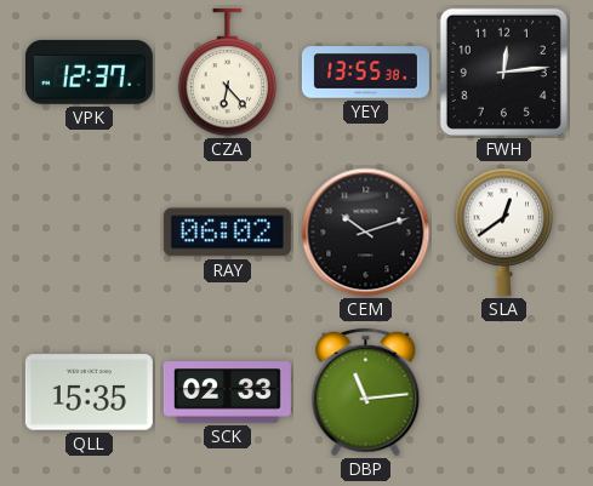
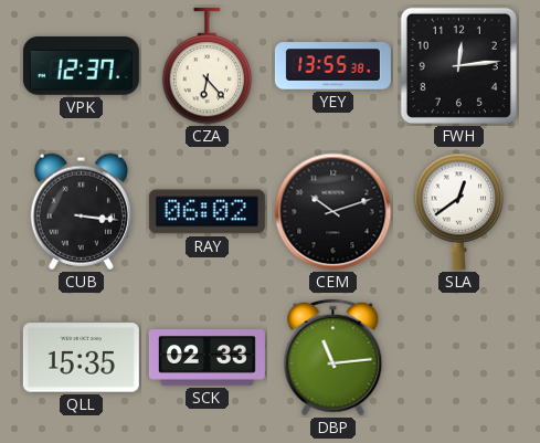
CUB: none -> 3:16
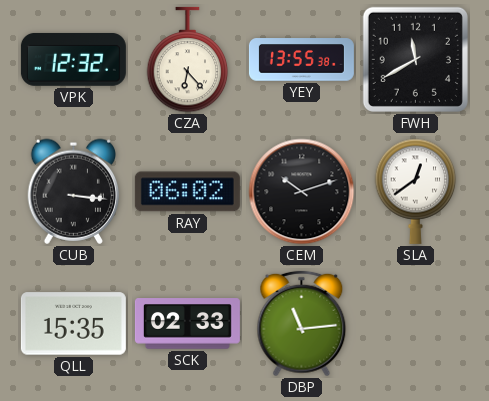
VPK: 12:37 -> 12:32
FWH: 12:14 -> 11:40
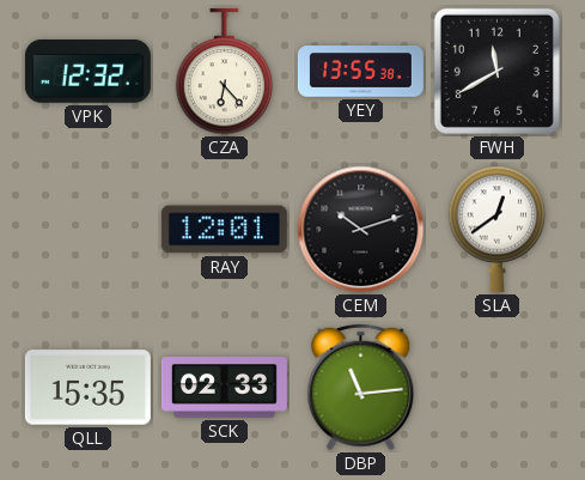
CUB: 3:16 -> none
RAY: 06:02 -> 12:01
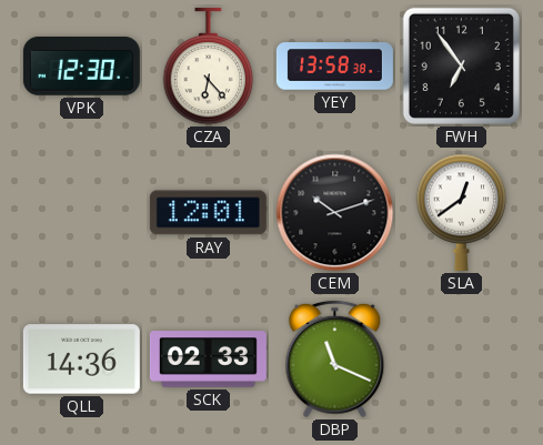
VPK: 12:32 -> 12:30
YEY: 13:55 -> 13:58
FWH: 11:40 -> 6:54
QLL: 15:35 -> 14:36
DBP: 11:14 -> 11:19
